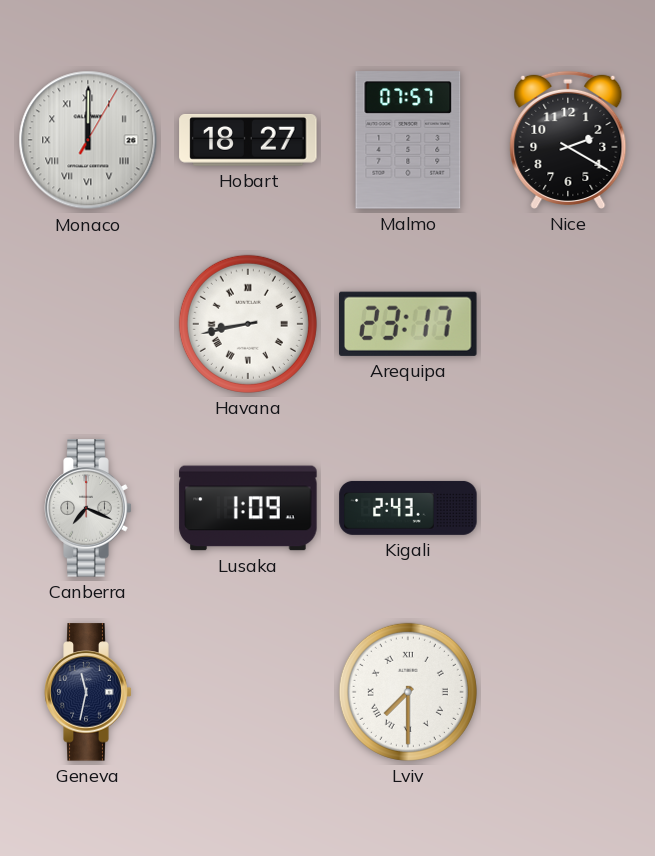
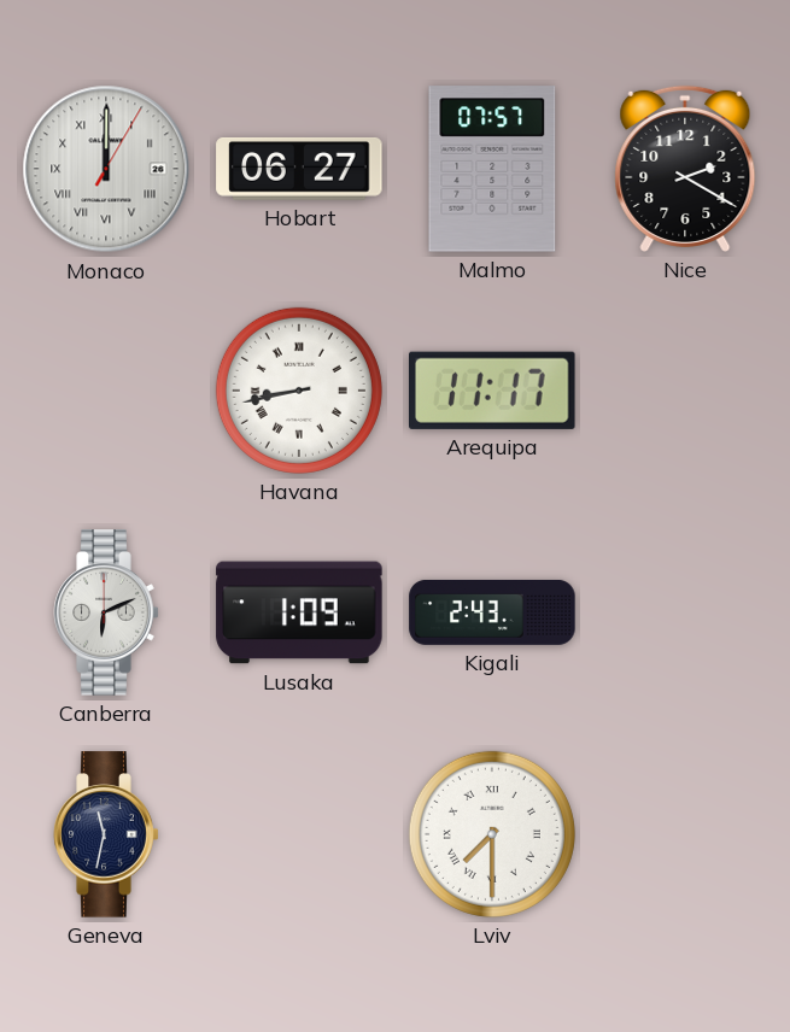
Hobart: 18:27 -> 06:27
Arequipa: 23:17 -> 11:17
Canberra: 7:19 -> 6:11
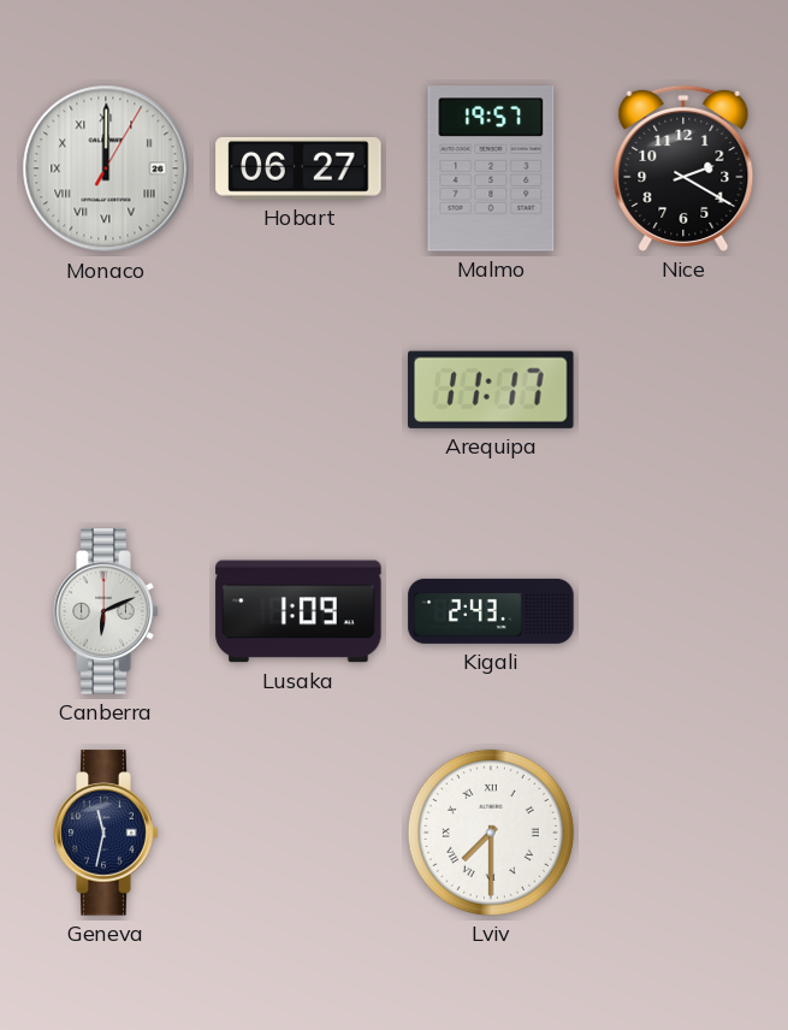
Malmo: 07:57 -> 19:57
Havana: 8:43 -> none
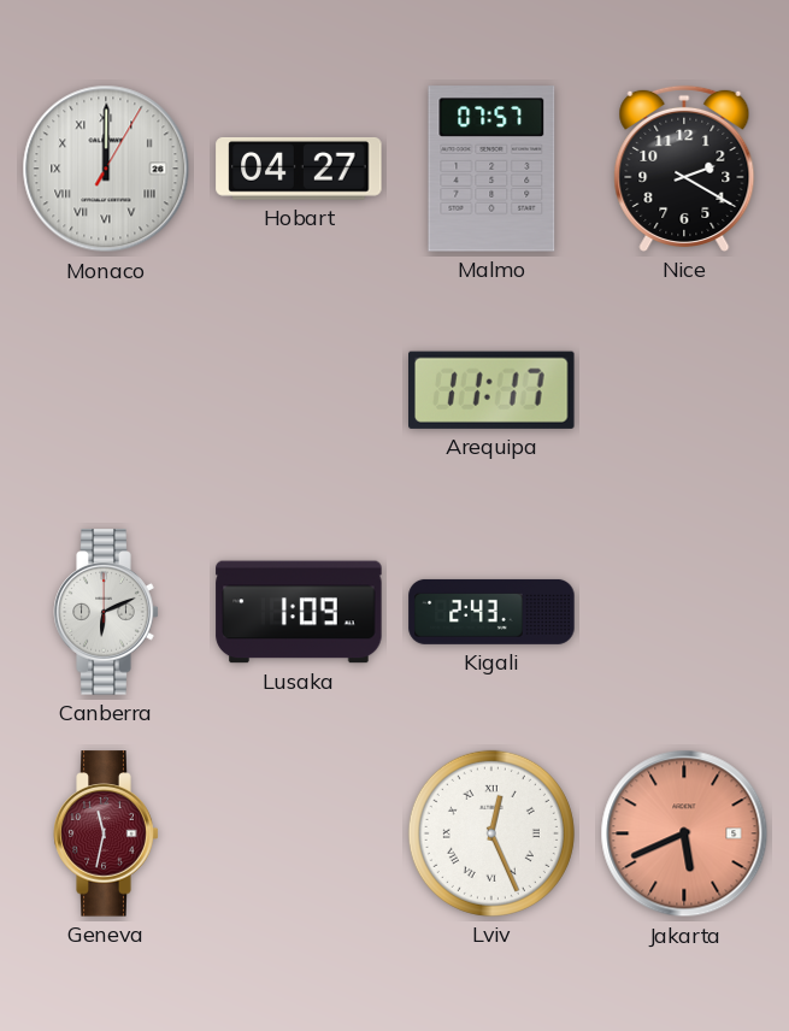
Hobart: 06:27 -> 04:27
Malmo: 19:57 -> 07:57
Geneva dial: navy -> burgundy
Lviv: 7:30 -> 12:26
Jakarta: none -> 5:41
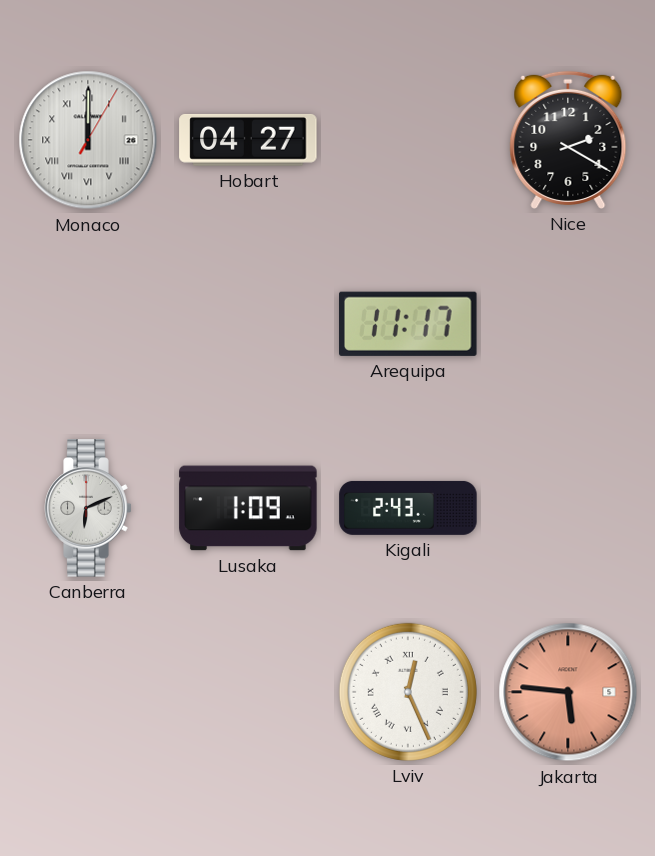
Malmo: 07:57 -> none
Geneva: 11:32 -> none
Jakarta: 5:41 -> 5:46
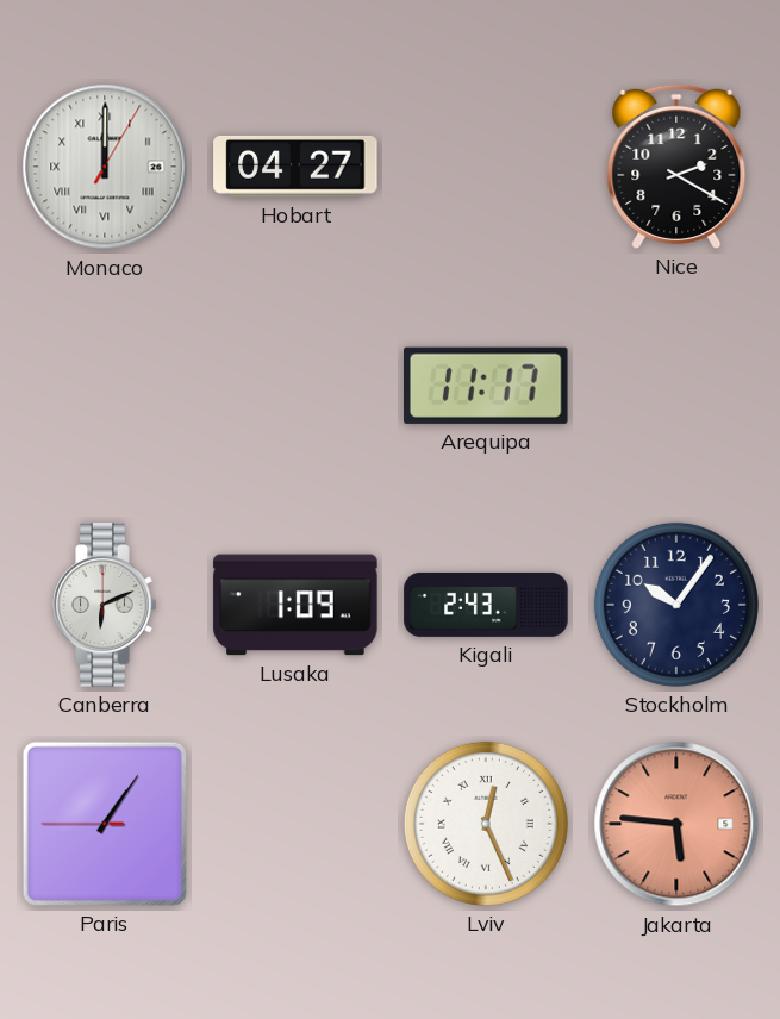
Stockholm: none -> 10:06
Paris: none -> 1:05
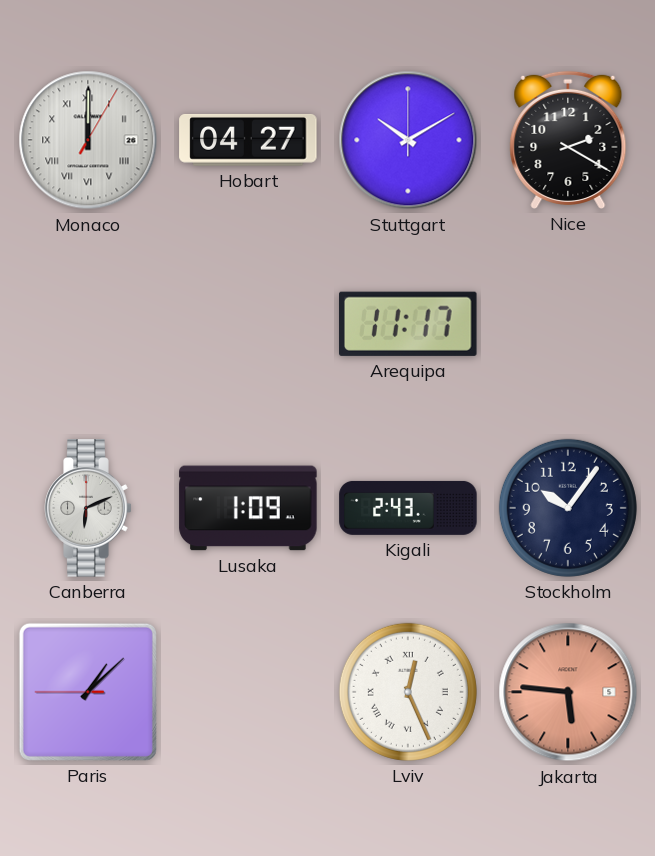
Stuttgart: none -> 10:10
Paris: 1:05 -> 1:07
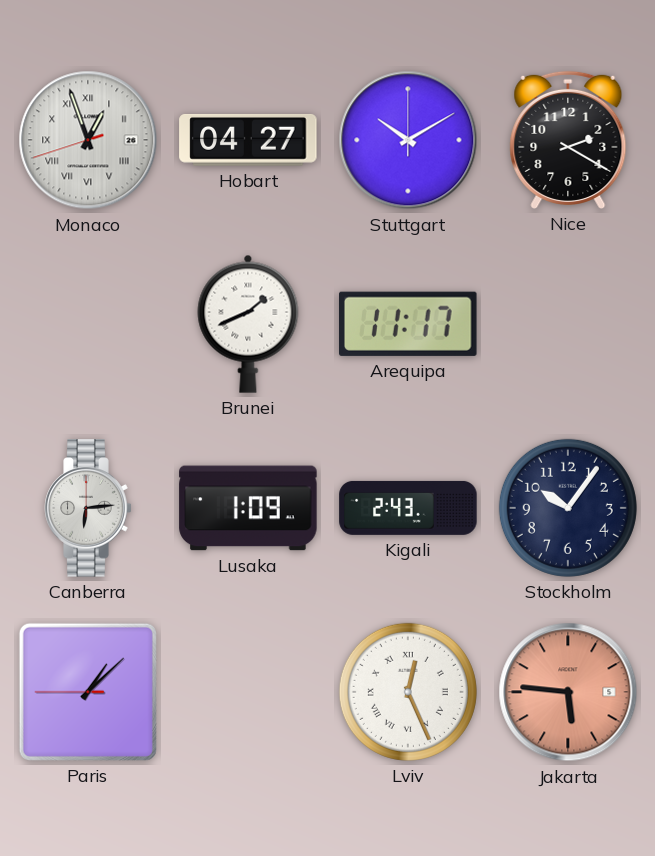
Monaco: 12:00 -> 12:56
Brunei: none -> 1:41
Canberra: 6:11 -> 6:14
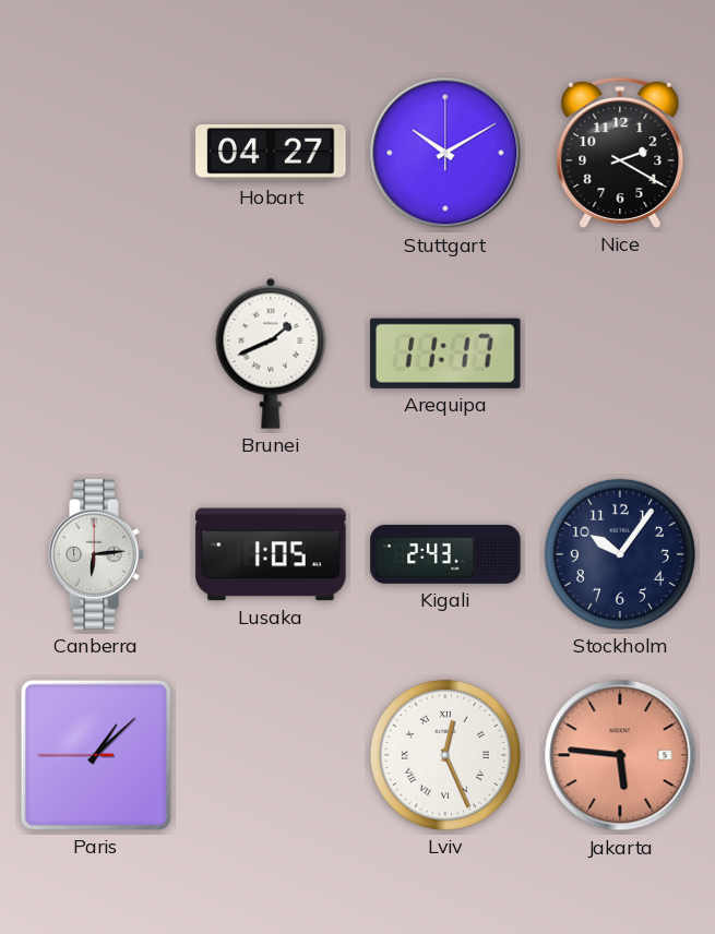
Monaco: 12:56 -> none
Lusaka: 1:09 -> 1:05
